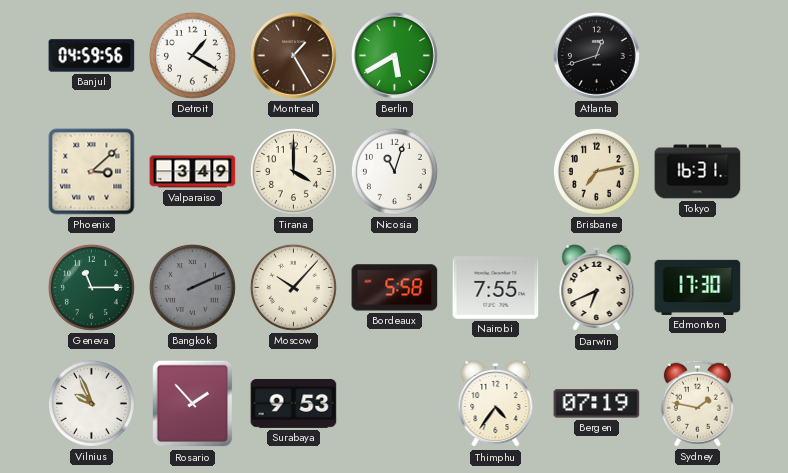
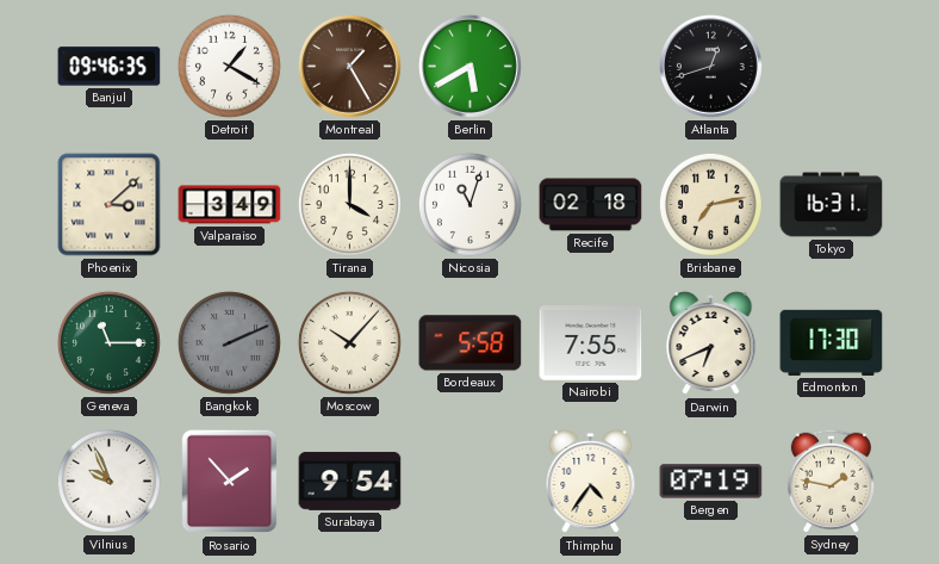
Banjul: 04:59 -> 09:46
Recife: none -> 02:18
Surabaya: 9:53 -> 9:54
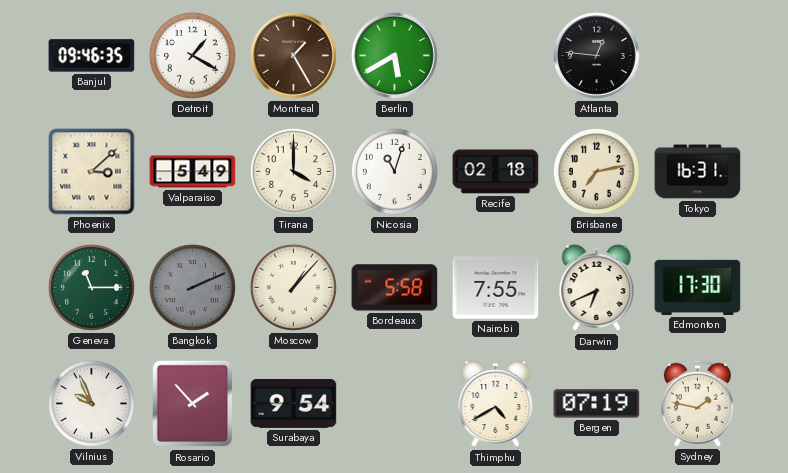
Atlanta: 12:42 -> 12:46
Valparaiso: 3:49 -> 5:49
Moscow: 10:07 -> 1:07
Thimphu: 4:36 -> 4:40
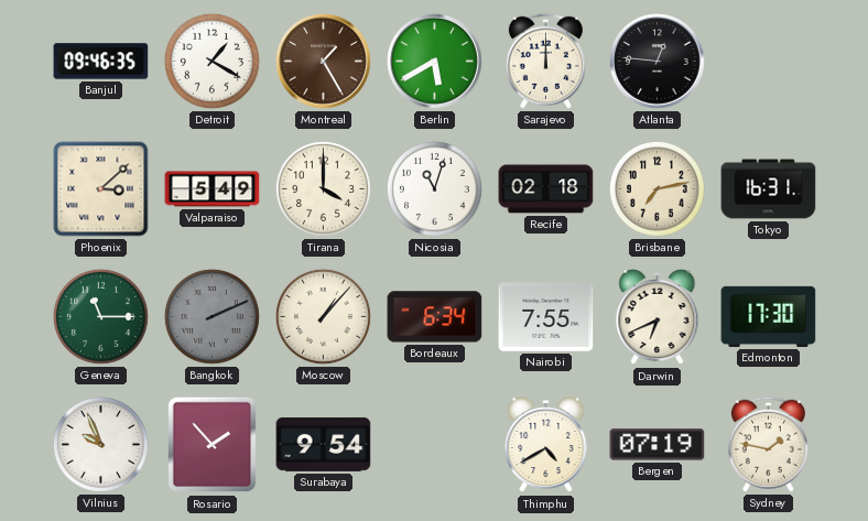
Sarajevo: none -> 12:00
Bordeaux: 5:58 -> 6:34
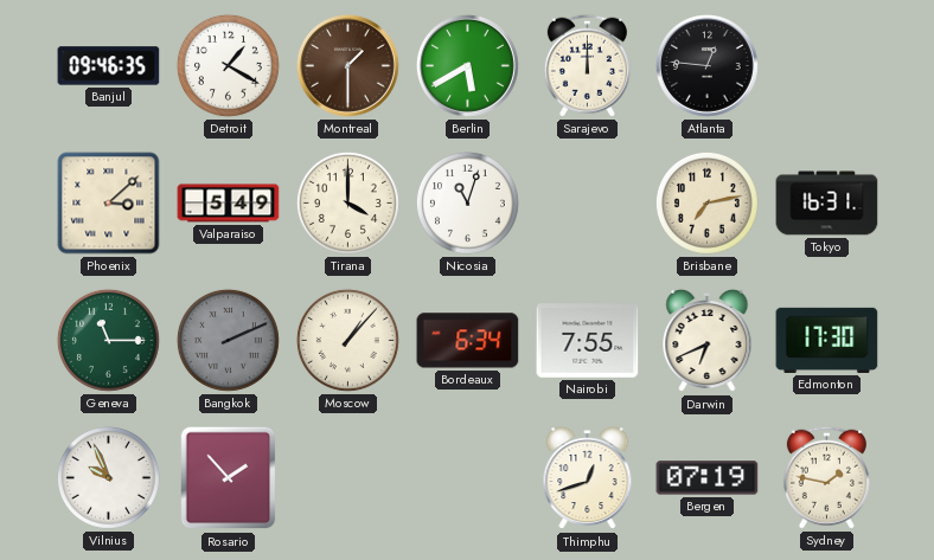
Montreal: 1:25 -> 1:30
Recife: 02:18 -> none
Surabaya: 9:54 -> none
Thimphu: 4:40 -> 12:42
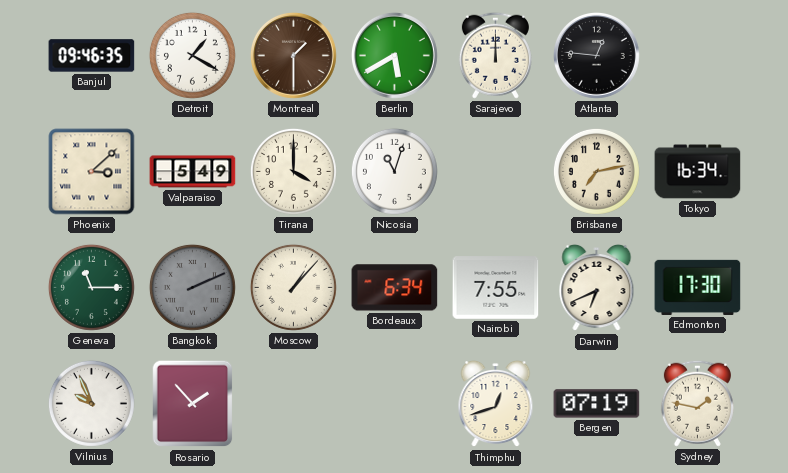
Tokyo: 16:31 -> 16:34
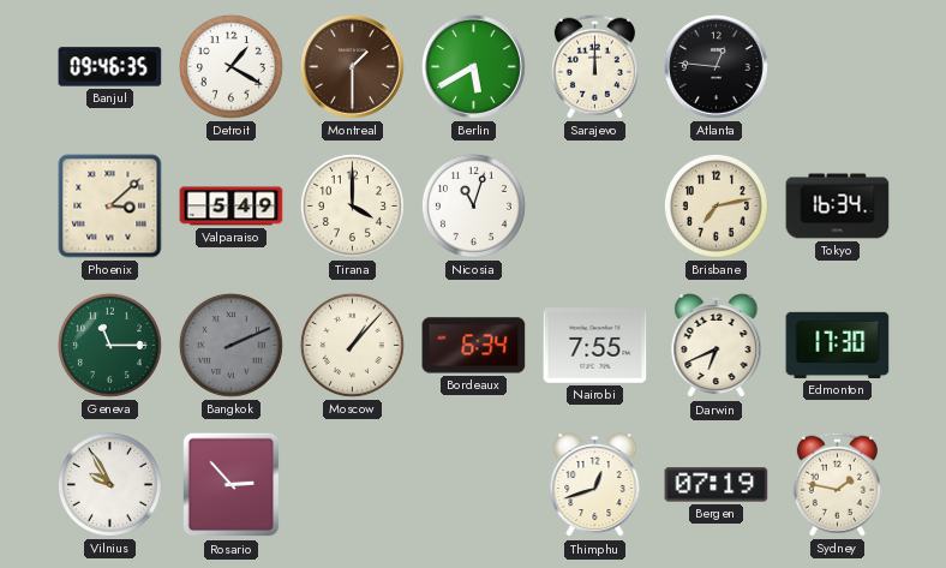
Vilnius: 9:56 -> 9:55
Rosario: 1:53 -> 2:53
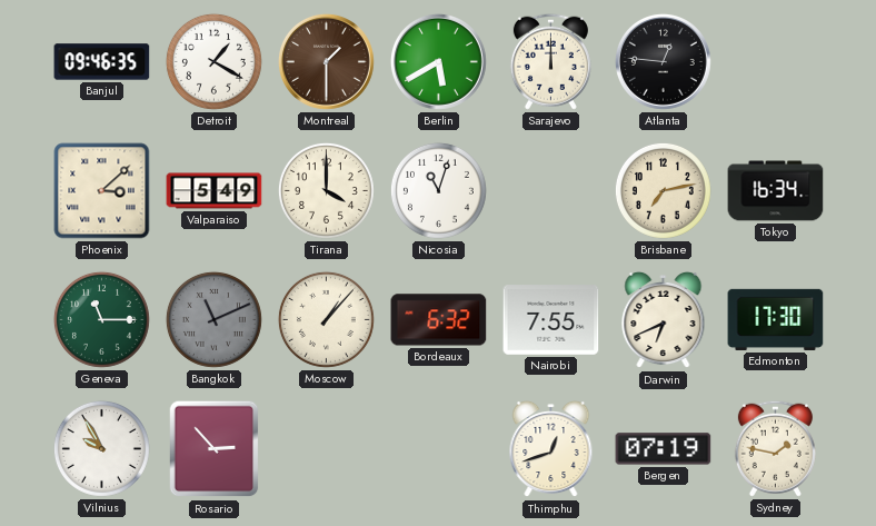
Bangkok: 2:11 -> 11:11
Bordeaux: 6:34 -> 6:32
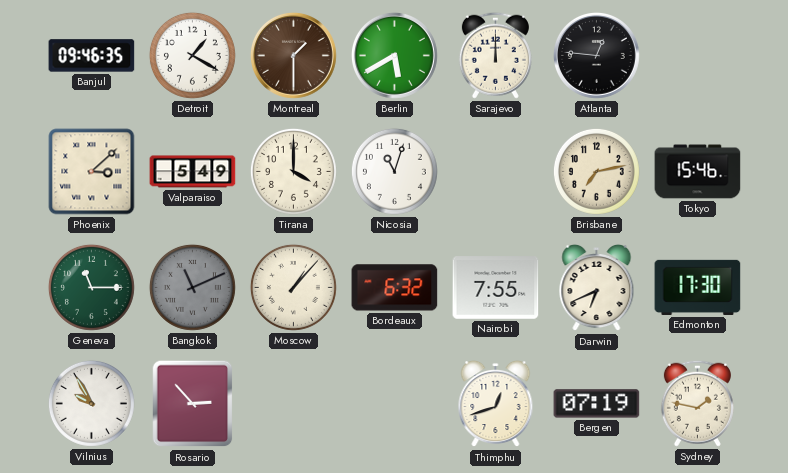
Tokyo: 16:34 -> 15:46
